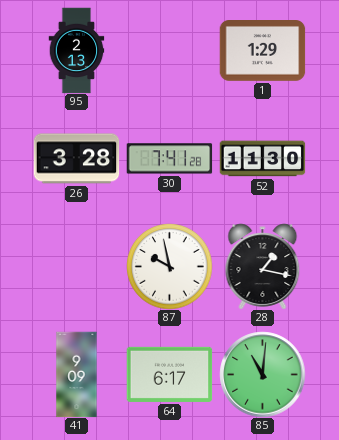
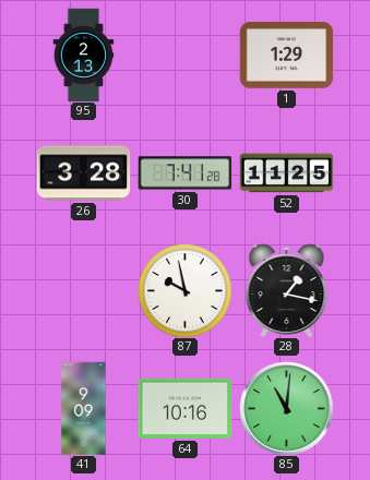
52: 11:30 -> 11:25
64: 6:17 -> 10:16
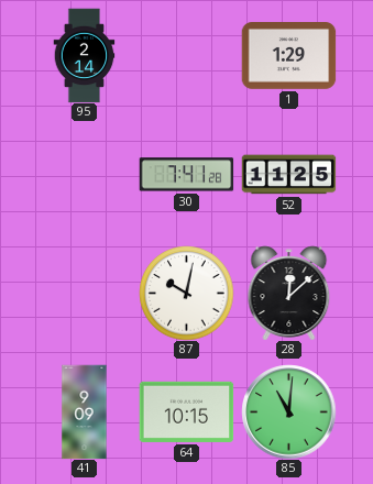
95: 2:13 -> 2:14
26: 3:28 -> none
87: 9:58 -> 10:02
28: 1:17 -> 12:08
64: 10:16 -> 10:15
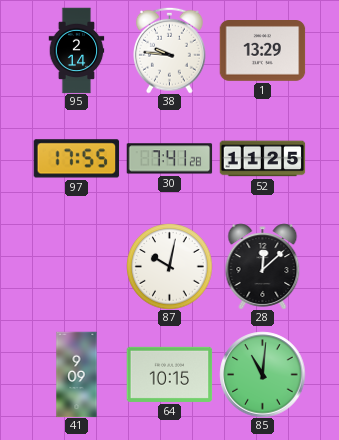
38: none -> 9:46
1: 1:29 -> 13:29
97: none -> 17:55
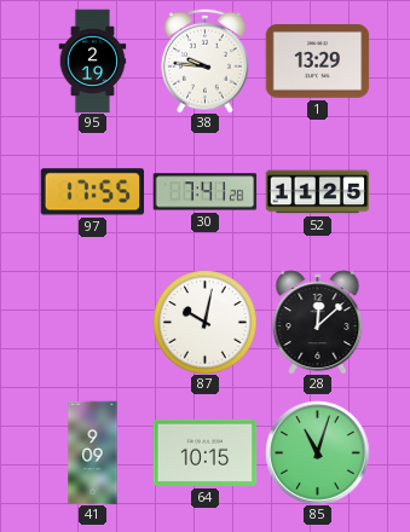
95: 2:14 -> 2:19
85: 11:01 -> 11:03
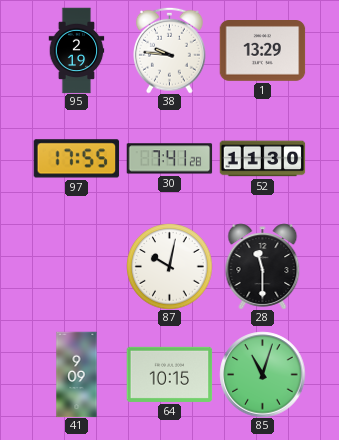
52: 11:25 -> 11:30
28: 12:08 -> 11:30
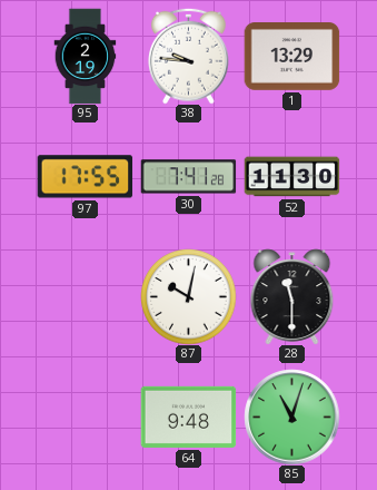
41: 9:09 -> none
64: 10:15 -> 9:48
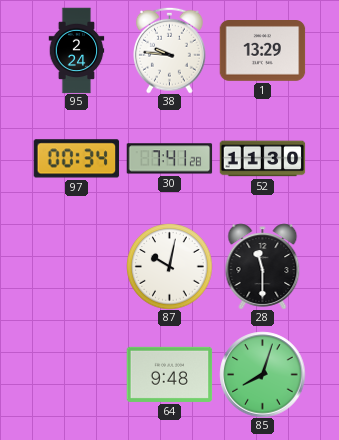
95: 2:19 -> 2:24
97: 17:55 -> 00:34
85: 11:03 -> 8:03
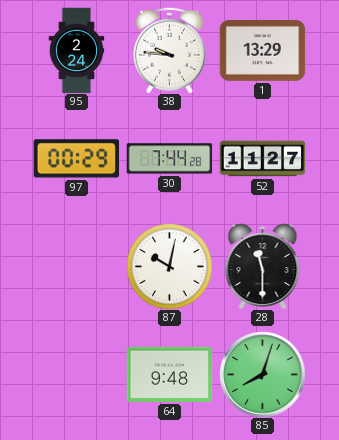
97: 00:34 -> 00:29
30: 7:41 -> 7:44
52: 11:30 -> 11:27
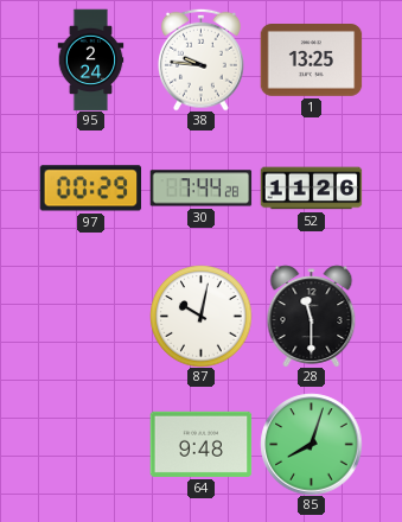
1: 13:29 -> 13:25
52: 11:27 -> 11:26
